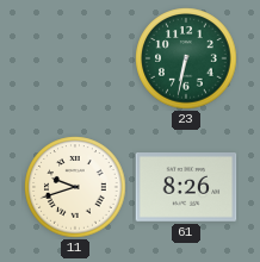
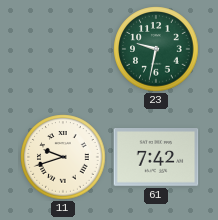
23: 6:32 -> 9:32
61: 8:26 -> 7:42
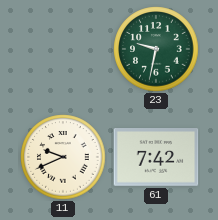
11: 9:42 -> 9:41
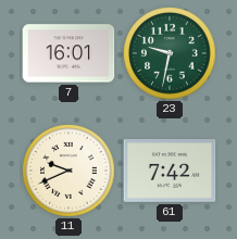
7: none -> 16:01
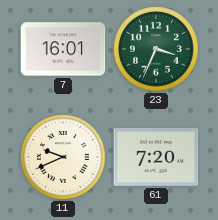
23: 9:32 -> 3:34
61: 7:42 -> 7:20
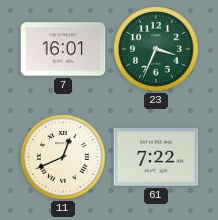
11: 9:41 -> 12:41
61: 7:20 -> 7:22
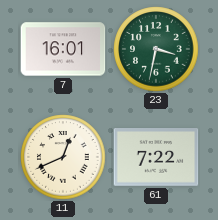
23: 3:34 -> 3:32
